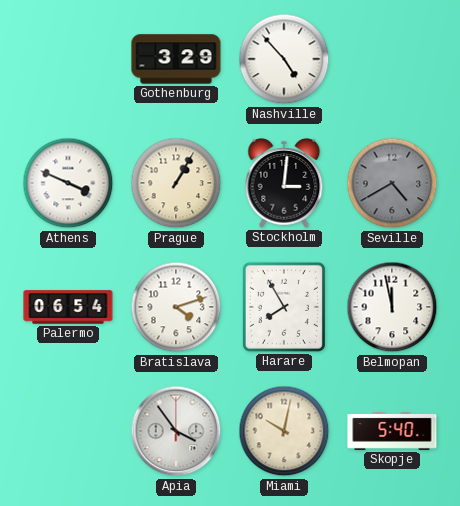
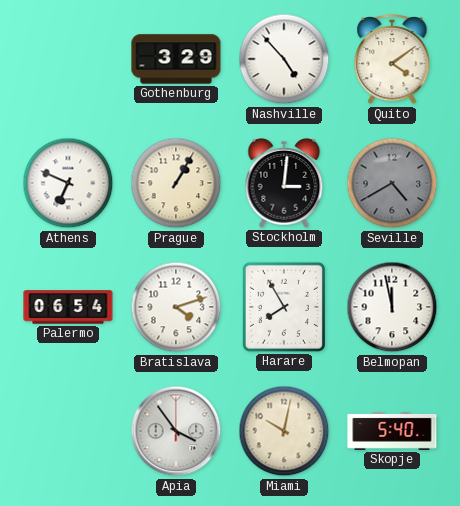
Quito: none -> 4:09
Athens: 3:49 -> 6:49
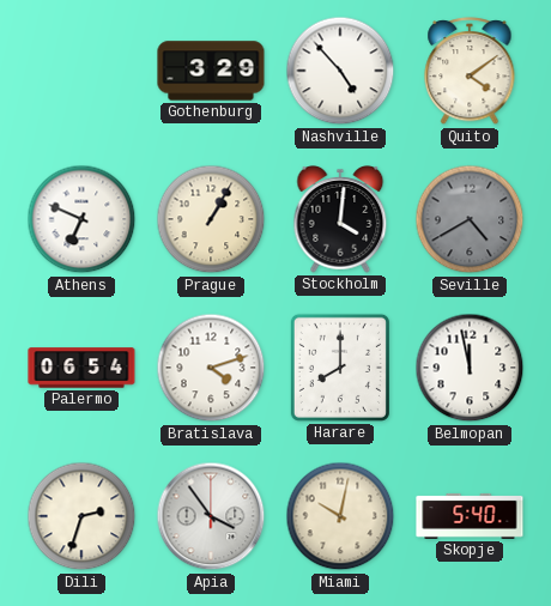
Stockholm: 3:01 -> 4:01
Harare: 7:55 -> 8:00
Dili: none -> 2:33
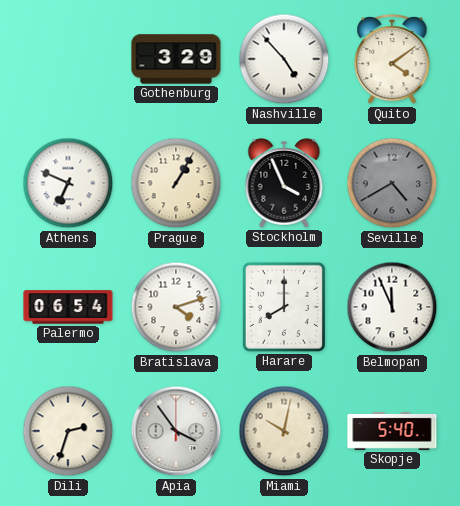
Stockholm: 4:01 -> 3:56
Belmopan: 11:58 -> 11:56
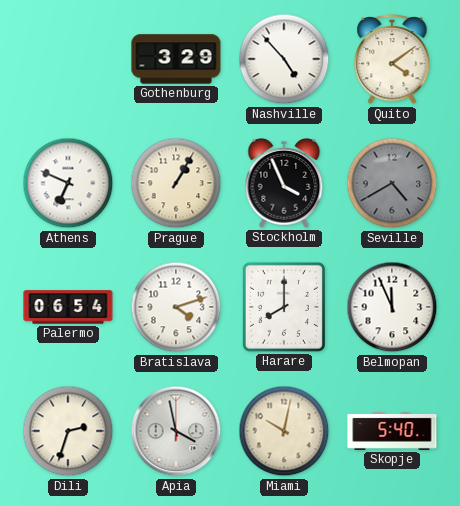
Apia: 3:54 -> 3:58
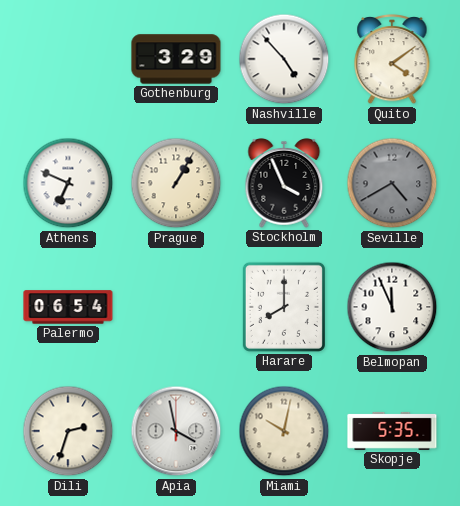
Bratislava: 4:12 -> none
Skopje: 5:40 -> 5:35
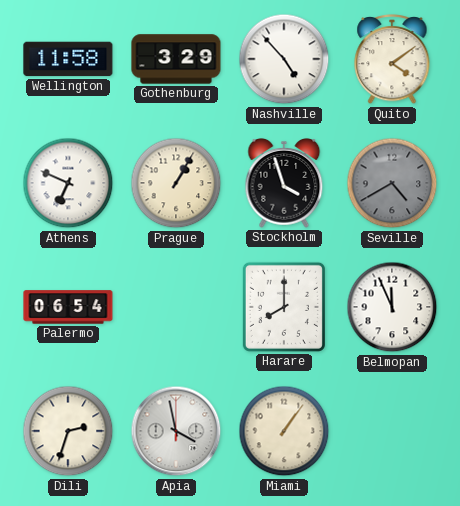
Wellington: none -> 11:58
Stockholm: 3:56 -> 3:57
Miami: 10:02 -> 1:06
Skopje: 5:35 -> none
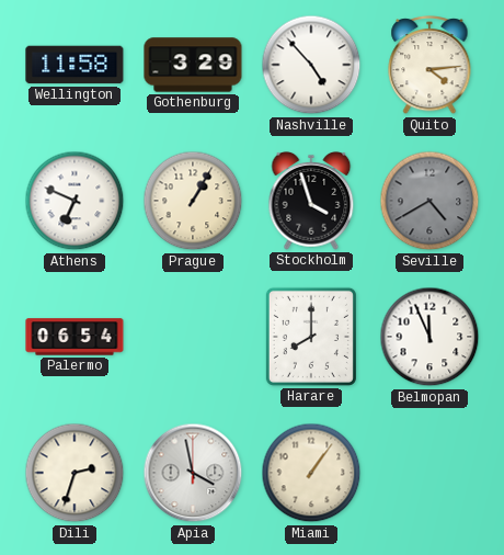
Quito: 4:09 -> 4:14
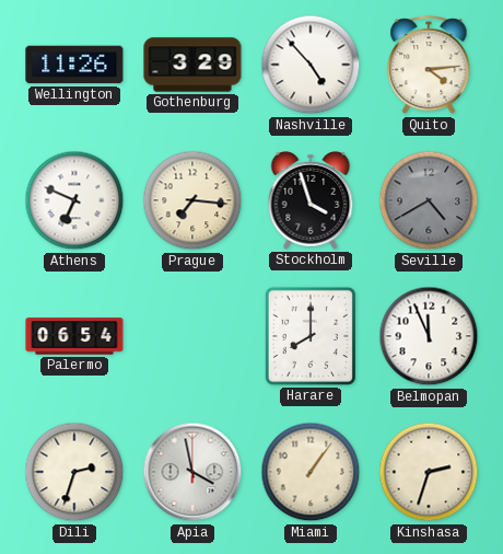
Wellington: 11:58 -> 11:26
Prague: 1:05 -> 7:16
Kinshasa: none -> 2:33
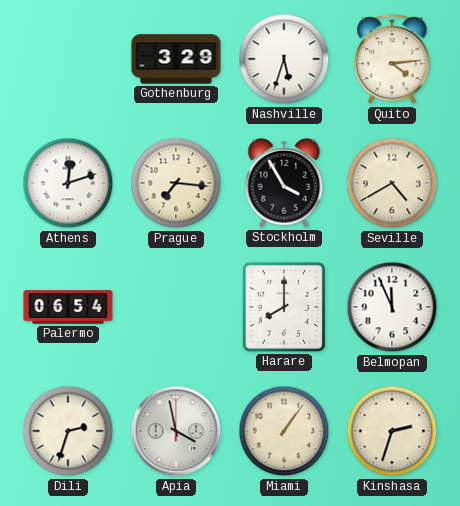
Wellington: 11:26 -> none
Nashville: 4:53 -> 5:33
Athens: 6:49 -> 12:12
Stockholm: 3:57 -> 3:55
Seville dial: grey -> cream
